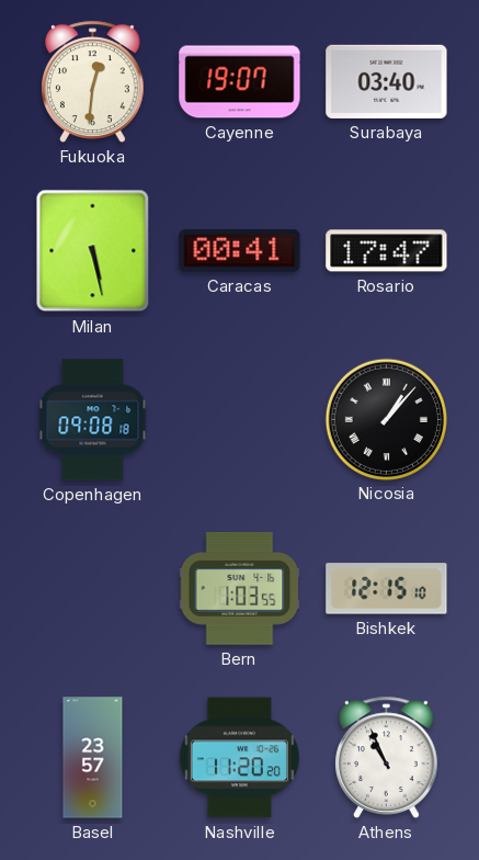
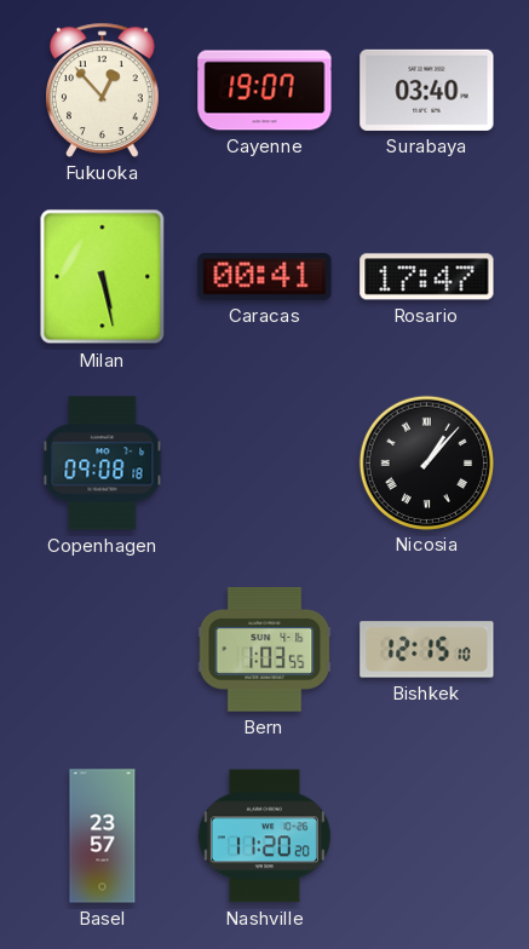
Fukuoka: 12:31 -> 12:53
Athens: 10:56 -> none
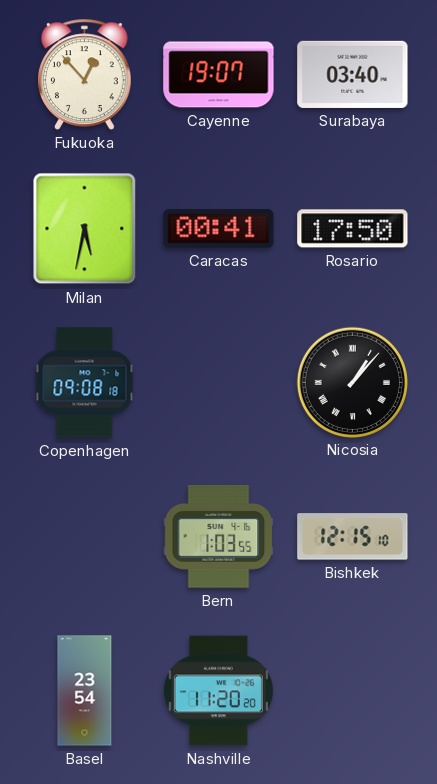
Milan: 5:28 -> 5:32
Rosario: 17:47 -> 17:50
Basel: 23:57 -> 23:54
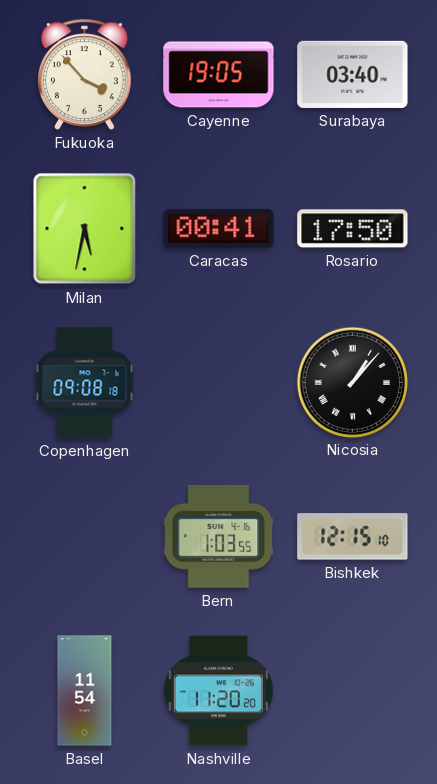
Fukuoka: 12:53 -> 3:53
Cayenne: 19:07 -> 19:05
Basel: 23:54 -> 11:54
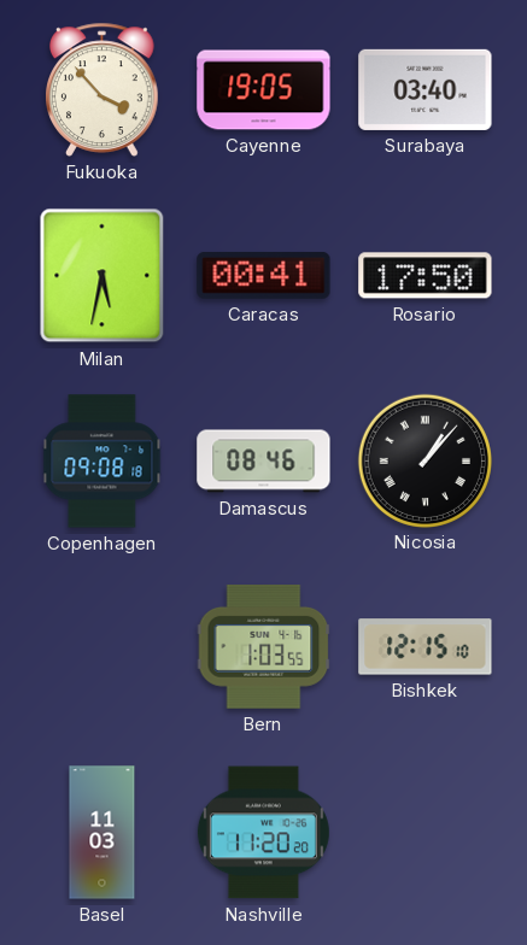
Damascus: none -> 08:46
Basel: 11:54 -> 11:03
